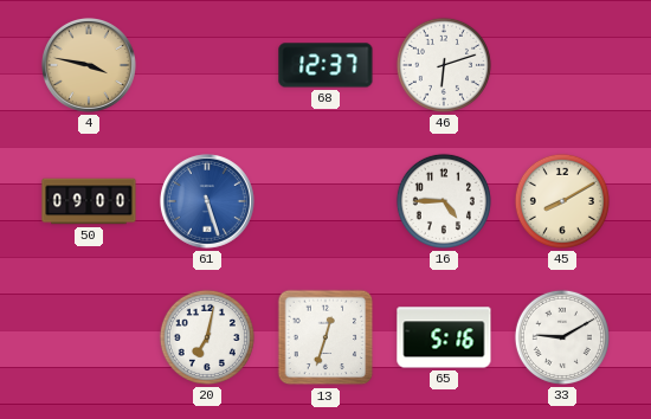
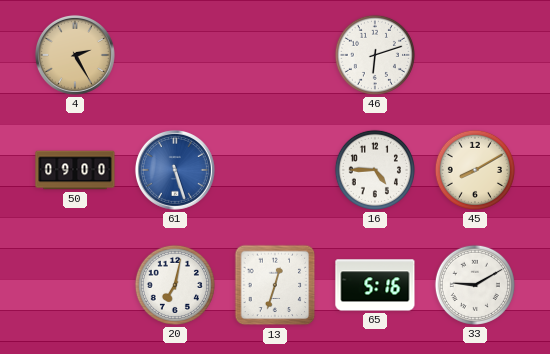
4: 3:47 -> 2:25
68: 12:37 -> none
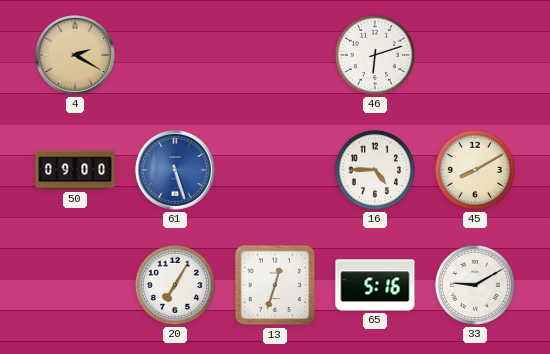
4: 2:25 -> 2:20
20: 7:02 -> 7:05
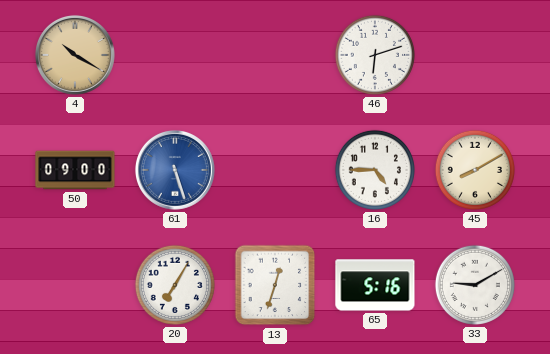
4: 2:20 -> 10:20
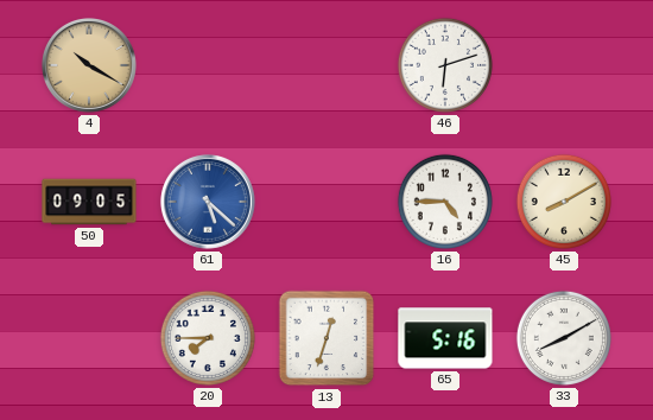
50: 09:00 -> 09:05
61: 5:27 -> 5:22
20: 7:05 -> 7:45
33: 9:10 -> 8:10
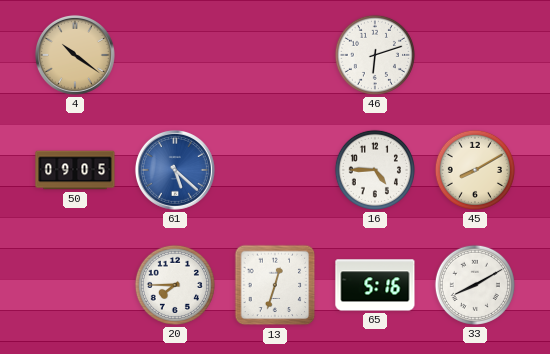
4: 10:20 -> 10:21
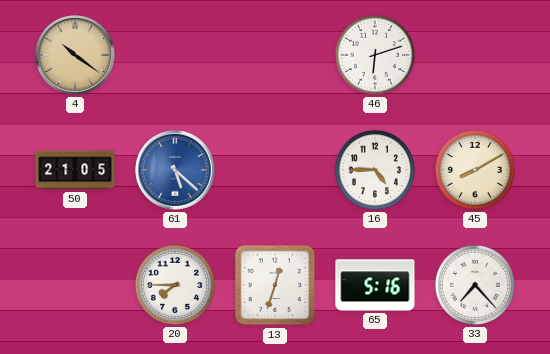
50: 09:05 -> 21:05
33: 8:10 -> 7:23
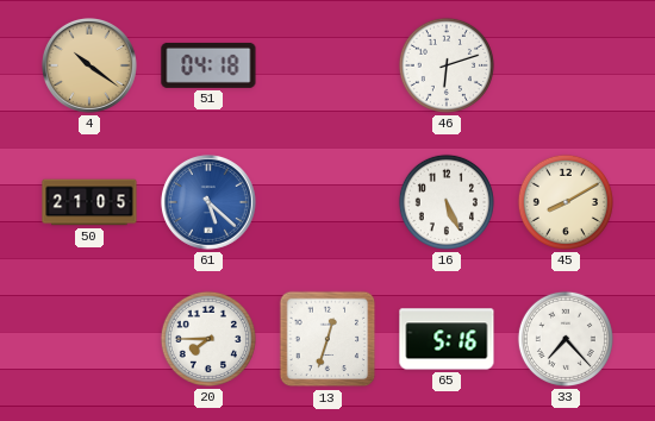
51: none -> 04:18
16: 4:45 -> 5:26
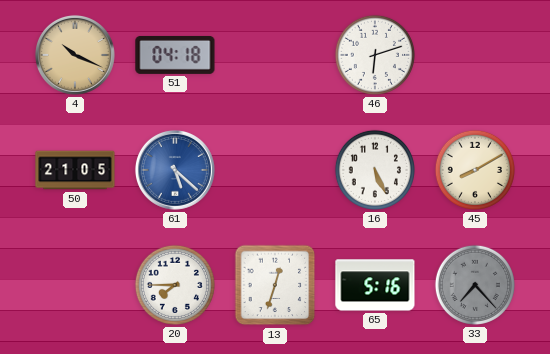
4: 10:21 -> 10:19
33 dial: white -> grey
